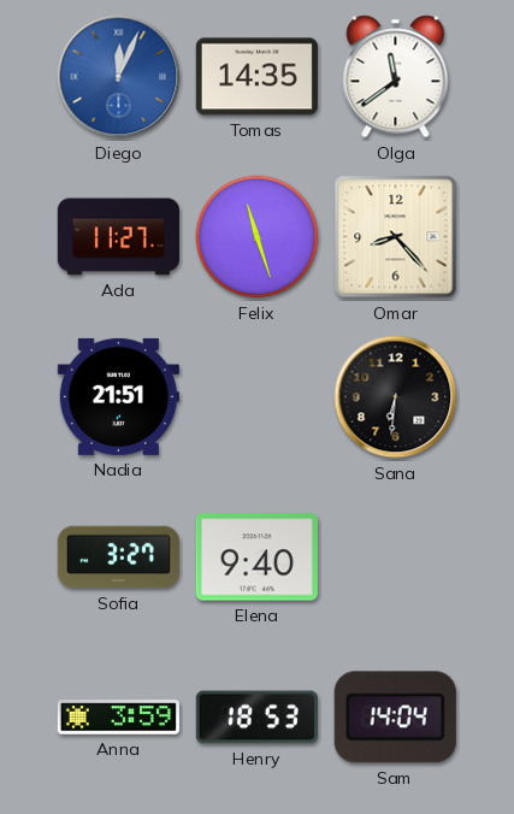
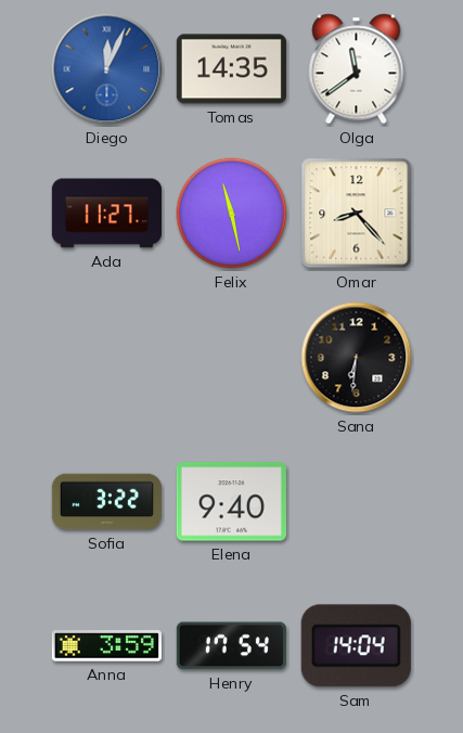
Felix: 11:27 -> 11:28
Nadia: 21:51 -> none
Sofia: 3:27 -> 3:22
Henry: 18:53 -> 17:54
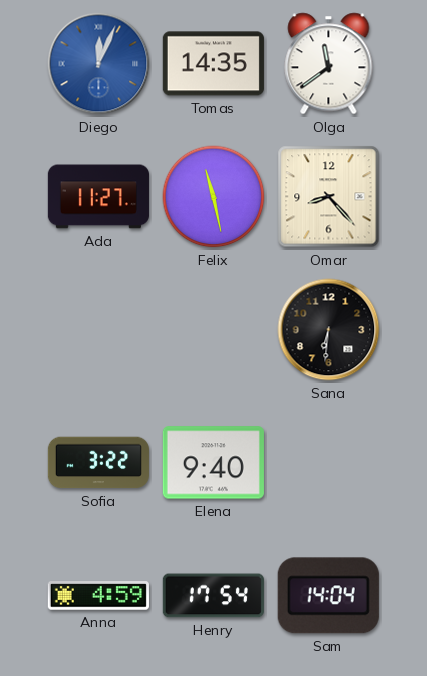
Anna: 3:59 -> 4:59
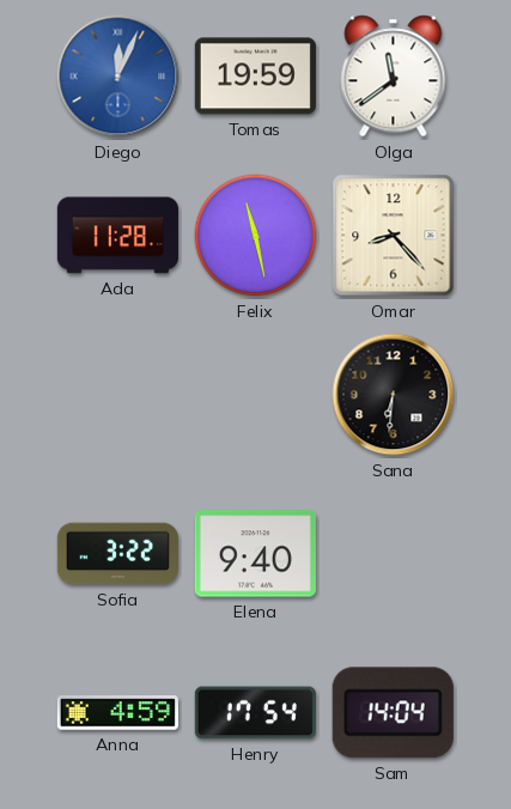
Tomas: 14:35 -> 19:59
Ada: 11:27 -> 11:28
